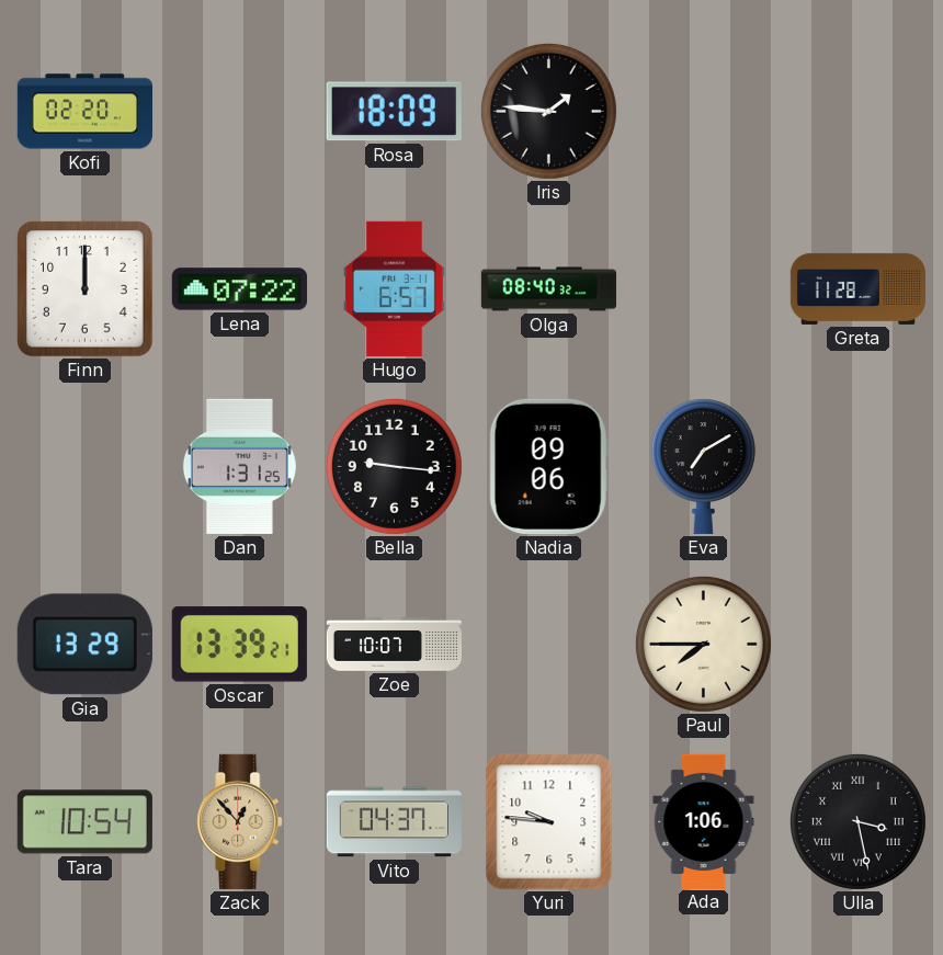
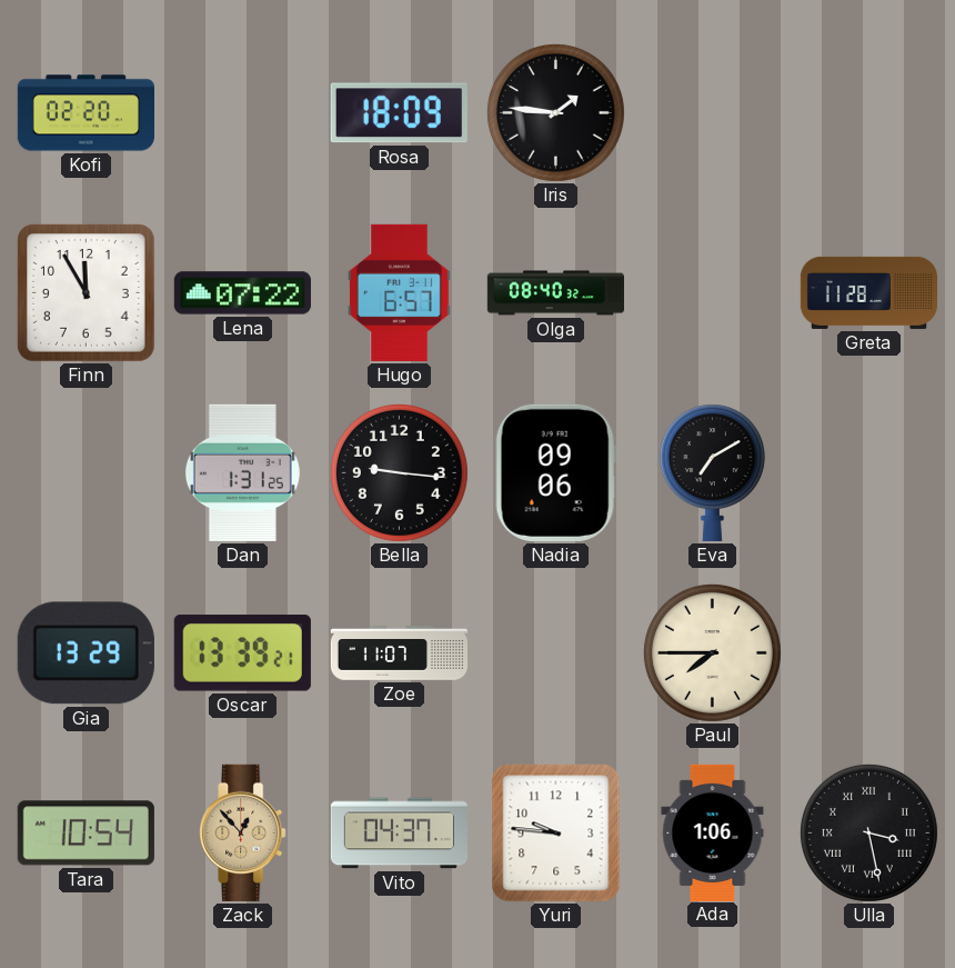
Finn: 12:00 -> 11:55
Zoe: 10:07 -> 11:07
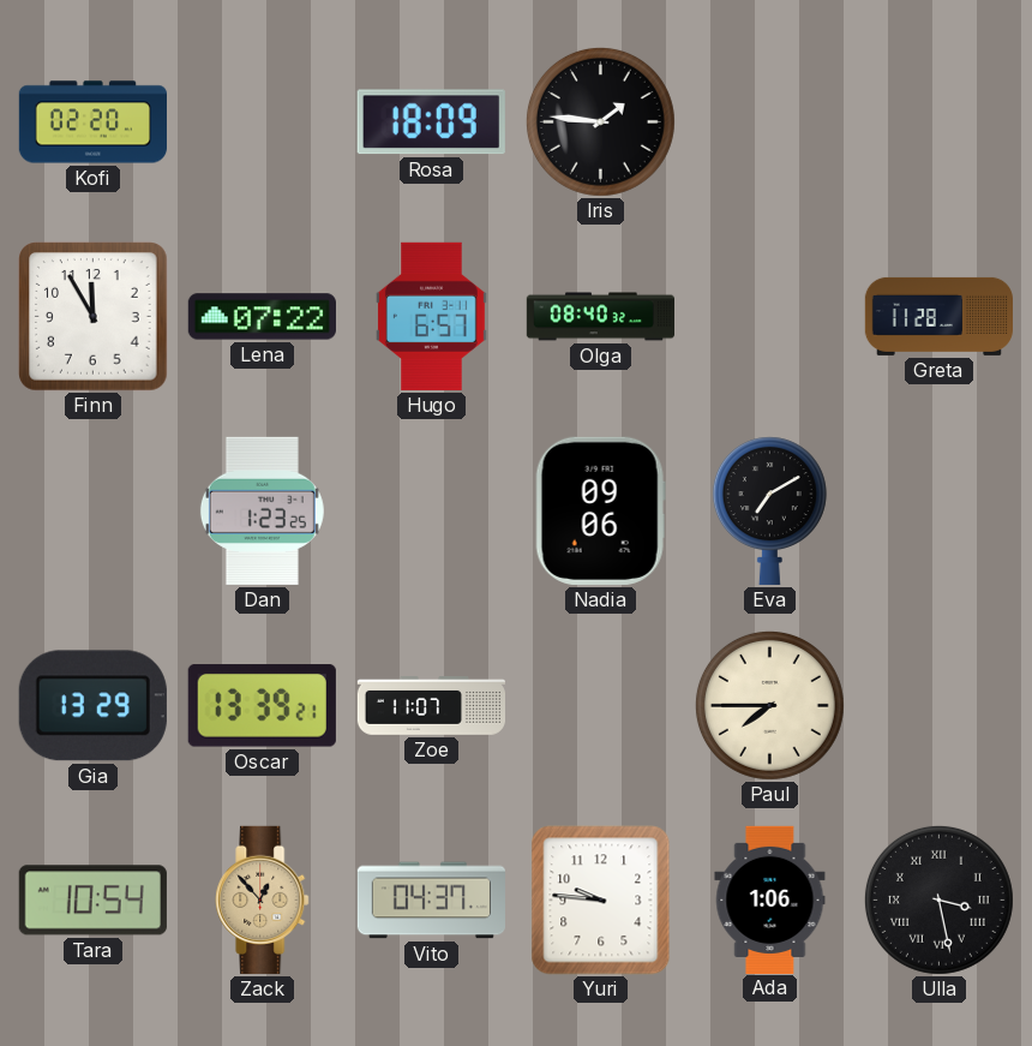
Dan: 1:31 -> 1:23
Bella: 9:16 -> none
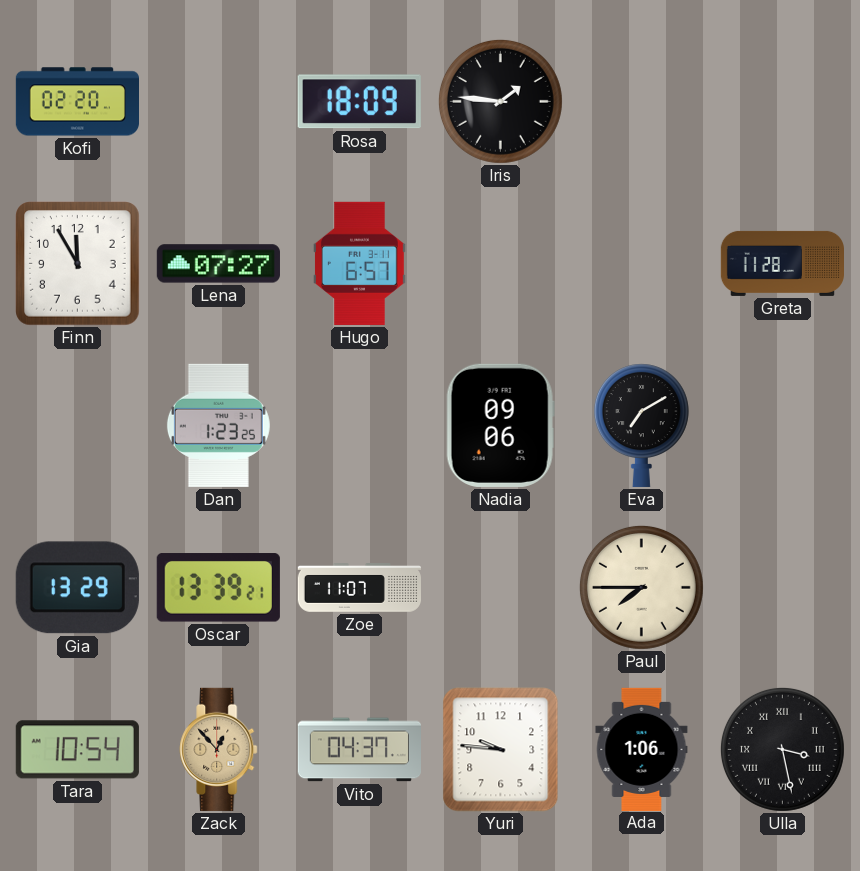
Lena: 07:22 -> 07:27
Olga: 08:40 -> none
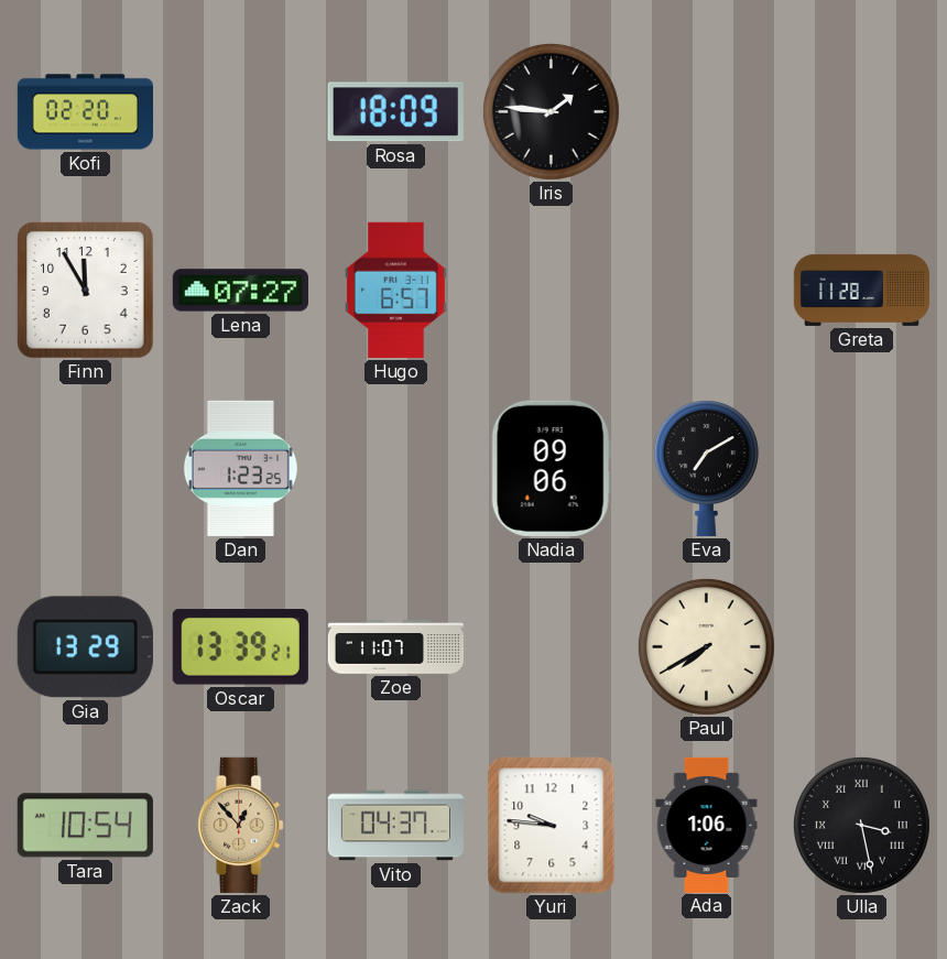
Paul: 7:45 -> 7:40
